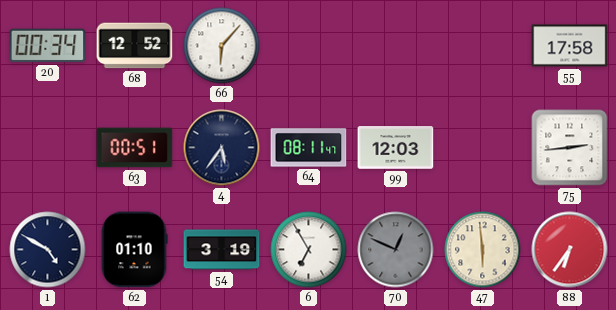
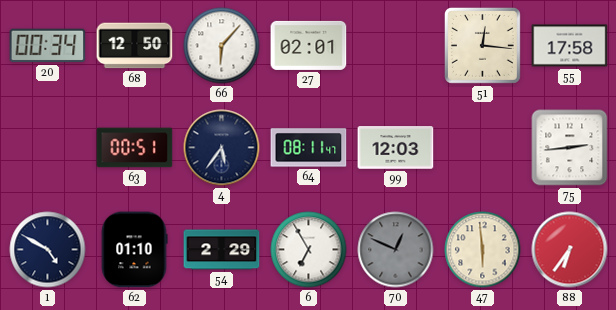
68: 12:52 -> 12:50
27: none -> 02:01
51: none -> 12:16
54: 3:19 -> 2:29
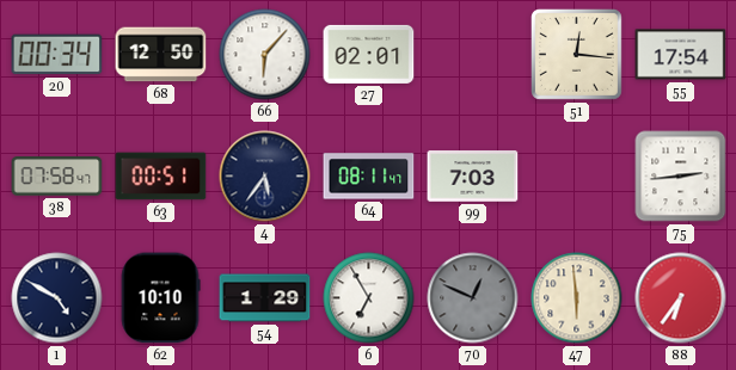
55: 17:58 -> 17:54
38: none -> 07:58
99: 12:03 -> 7:03
62: 01:10 -> 10:10
54: 2:29 -> 1:29
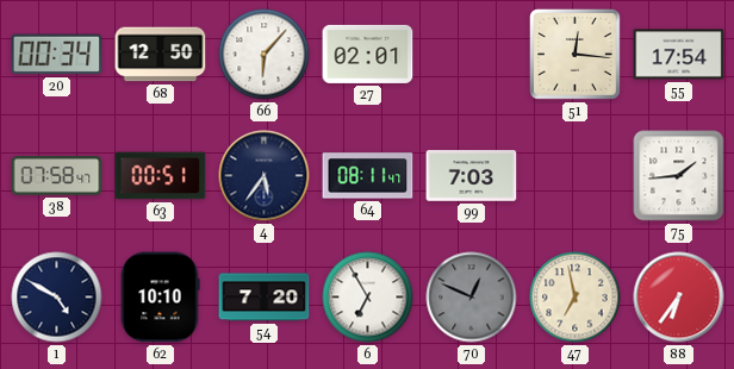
75: 2:44 -> 1:44
54: 1:29 -> 7:20
47: 5:59 -> 6:58
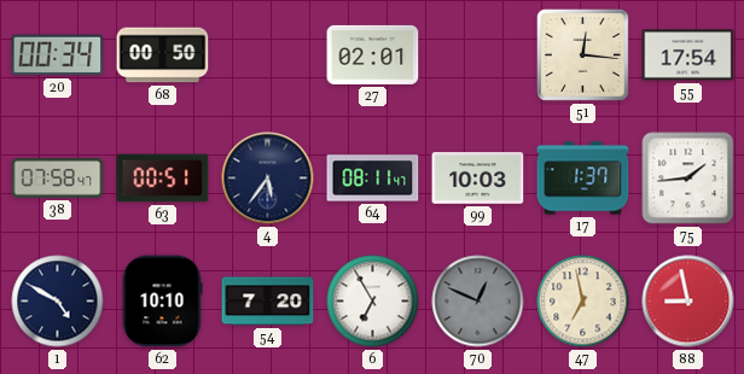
68: 12:50 -> 00:50
66: 6:07 -> none
99: 7:03 -> 10:03
17: none -> 1:37
88: 6:36 -> 8:58
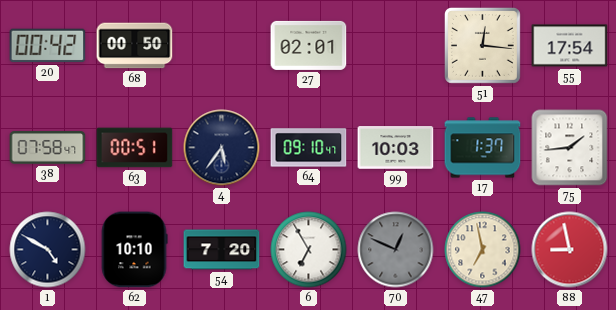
20: 00:34 -> 00:42
64: 08:11 -> 09:10
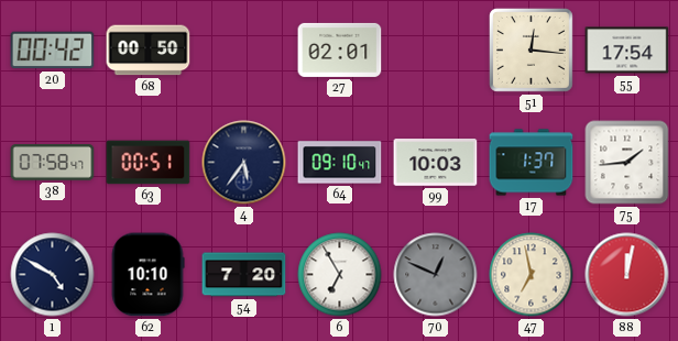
88: 8:58 -> 12:02
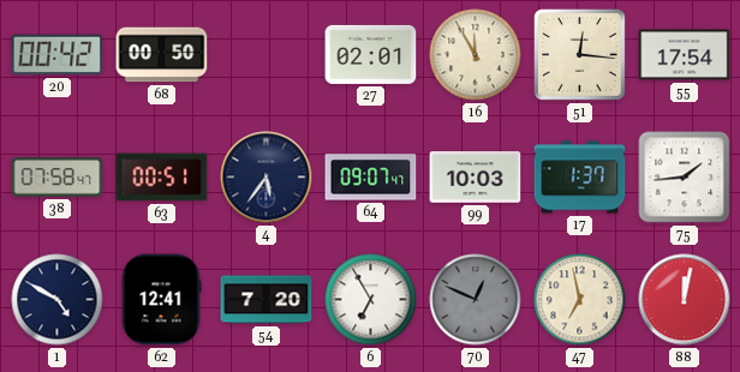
16: none -> 11:55
64: 09:10 -> 09:07
62: 10:10 -> 12:41
